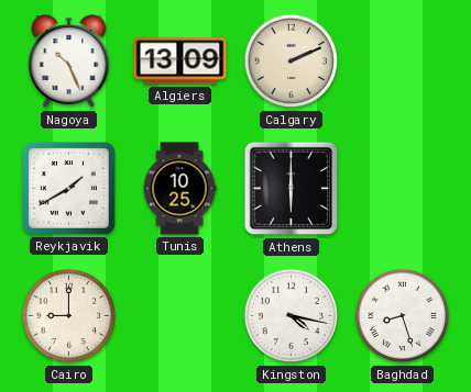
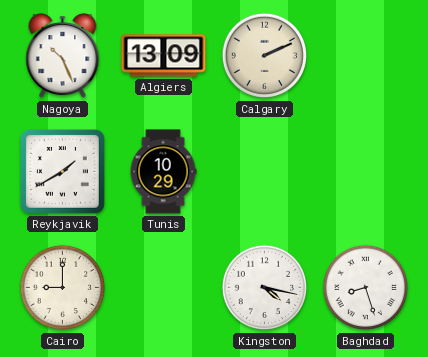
Tunis: 10:25 -> 10:29
Athens: 6:00 -> none
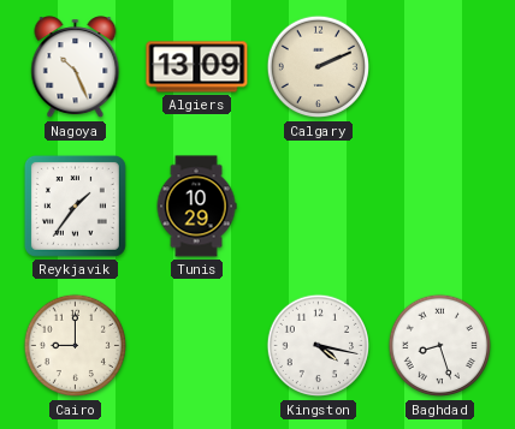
Reykjavik: 1:40 -> 1:36
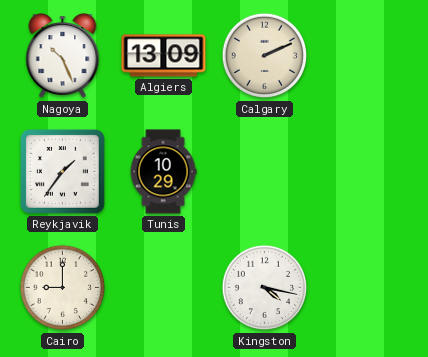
Baghdad: 8:27 -> none
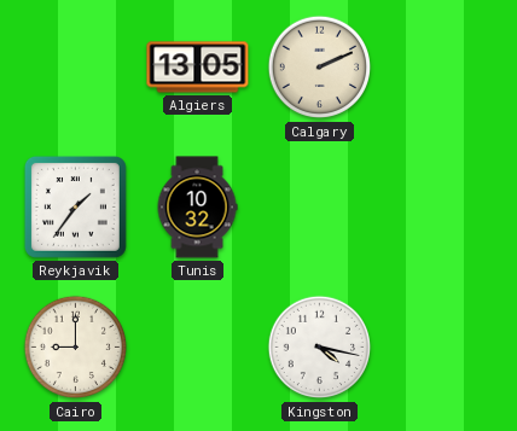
Nagoya: 10:26 -> none
Algiers: 13:09 -> 13:05
Tunis: 10:29 -> 10:32
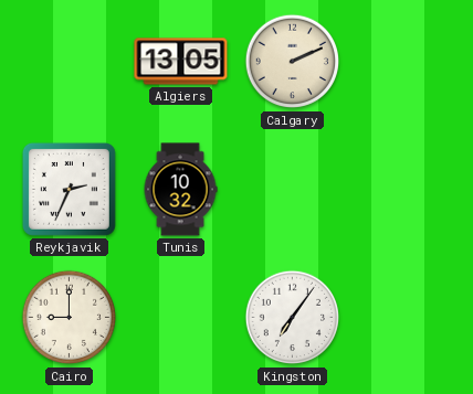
Reykjavik: 1:36 -> 2:34
Kingston: 4:17 -> 7:06
